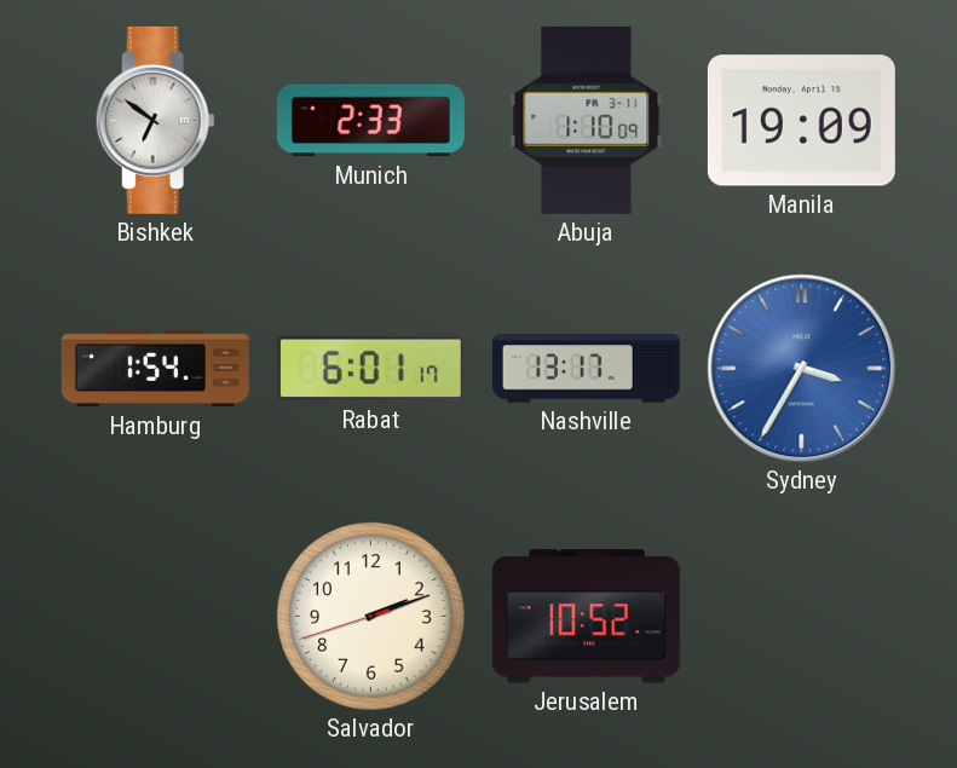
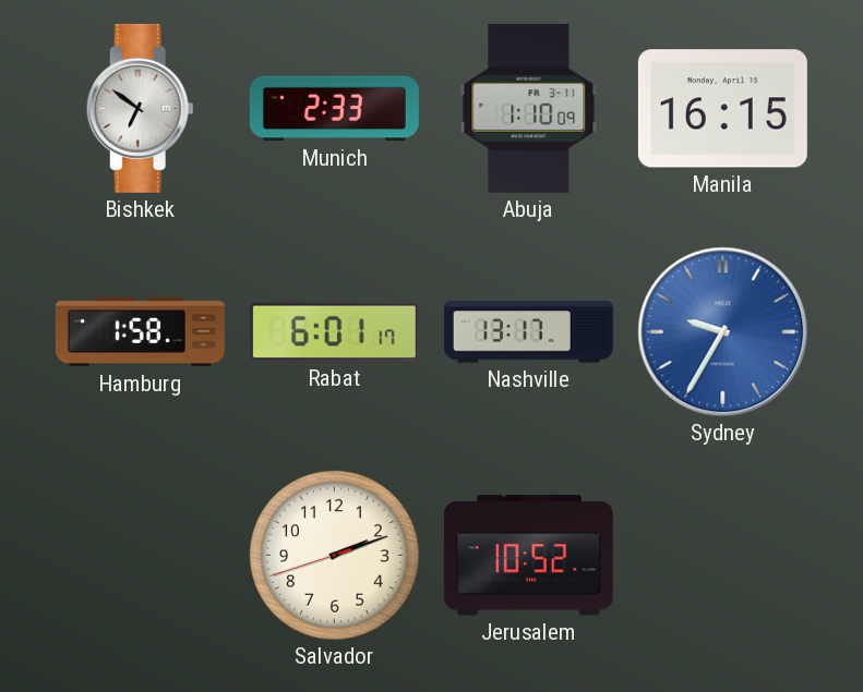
Manila: 19:09 -> 16:15
Hamburg: 1:54 -> 1:58
Sydney: 3:35 -> 9:35
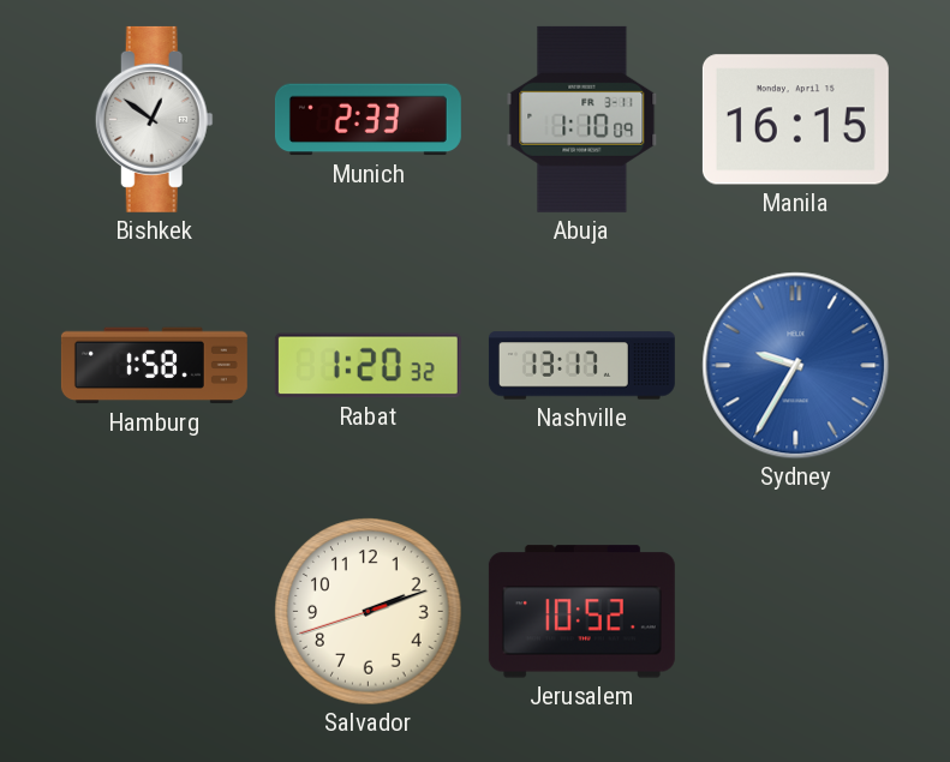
Bishkek: 6:51 -> 12:51
Rabat: 6:01 -> 1:20
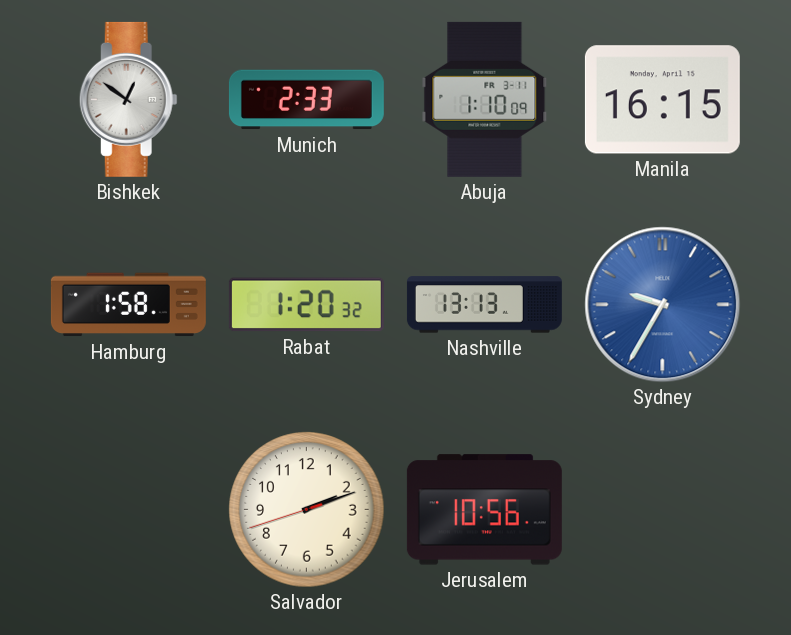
Nashville: 13:17 -> 13:13
Jerusalem: 10:52 -> 10:56
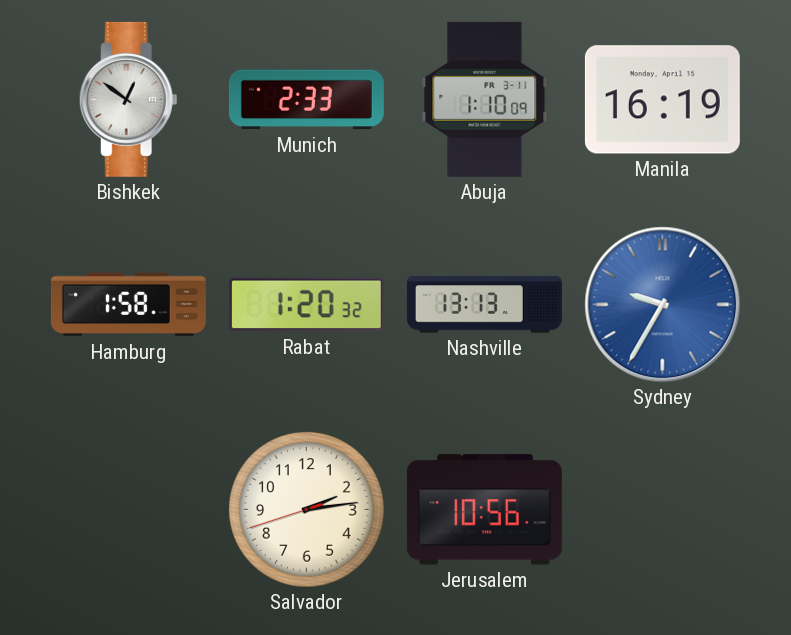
Manila: 16:15 -> 16:19
Salvador: 2:11 -> 2:13
